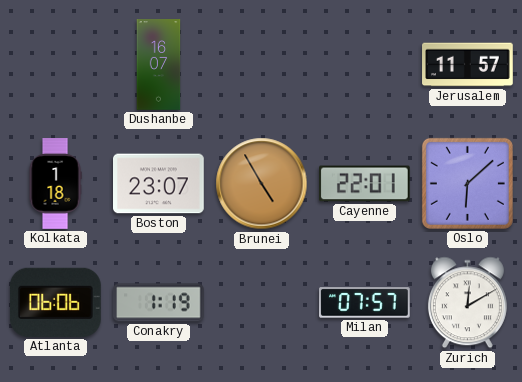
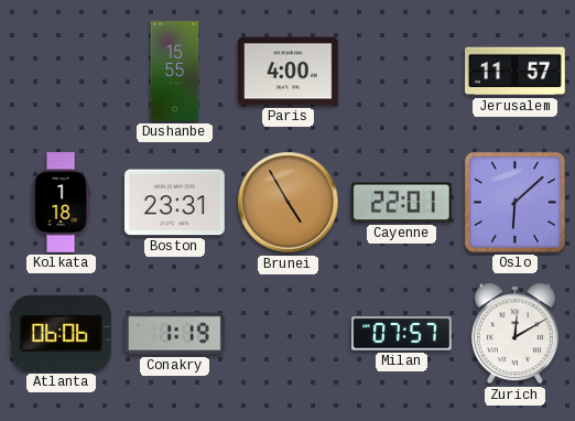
Dushanbe: 16:07 -> 15:55
Paris: none -> 4:00
Boston: 23:07 -> 23:31
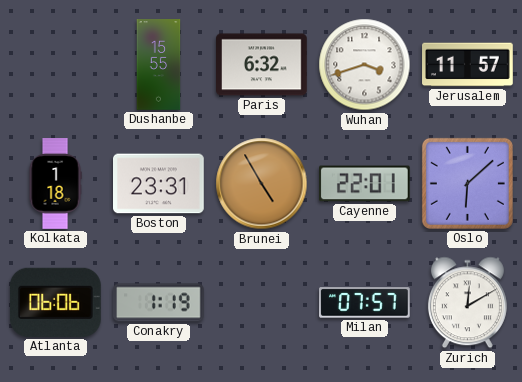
Paris: 4:00 -> 6:32
Wuhan: none -> 3:42
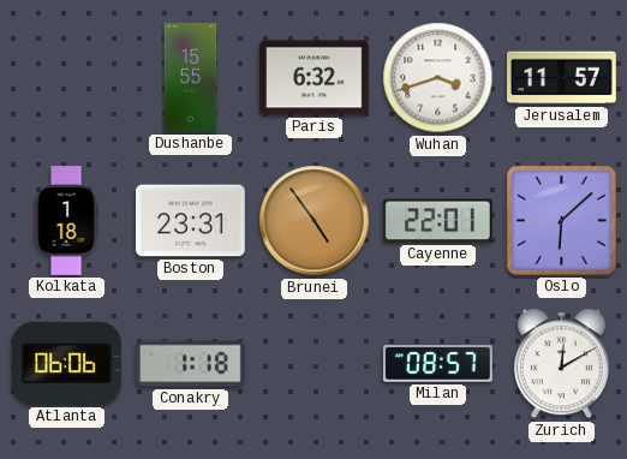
Brunei: 4:55 -> 4:54
Conakry: 1:19 -> 1:18
Milan: 07:57 -> 08:57
